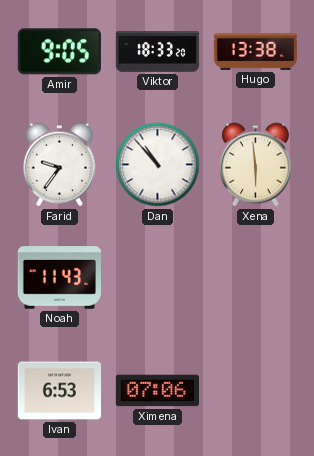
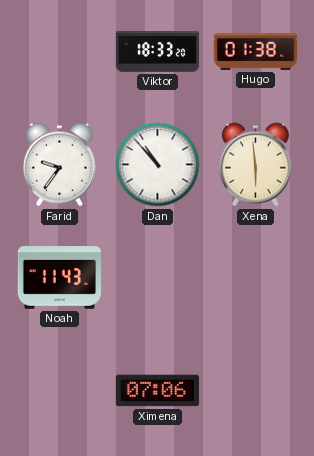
Amir: 9:05 -> none
Hugo: 13:38 -> 01:38
Ivan: 6:53 -> none
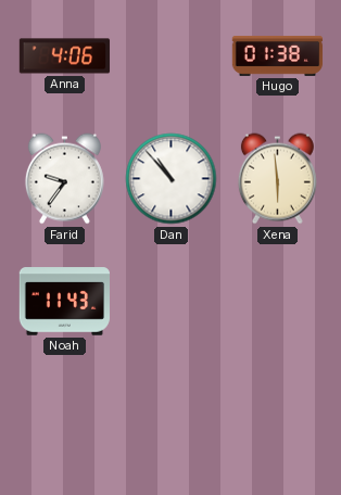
Anna: none -> 4:06
Viktor: 18:33 -> none
Ximena: 07:06 -> none
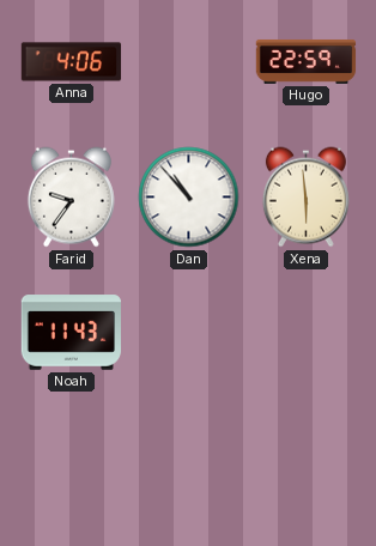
Hugo: 01:38 -> 22:59
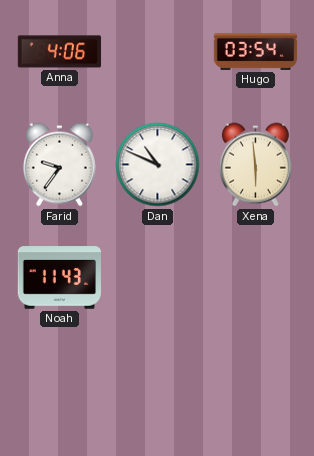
Hugo: 22:59 -> 03:54
Dan: 10:53 -> 10:49
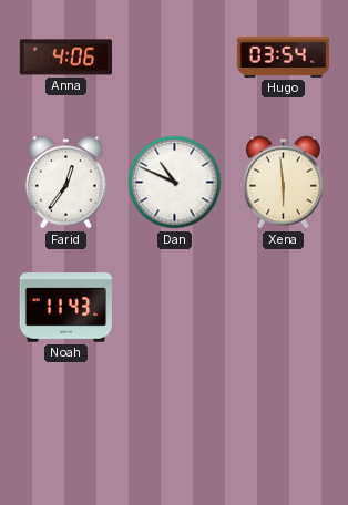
Farid: 9:36 -> 12:36
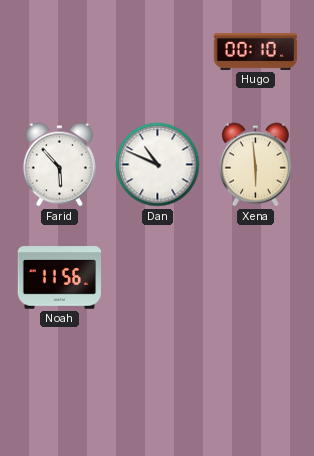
Anna: 4:06 -> none
Hugo: 03:54 -> 00:10
Farid: 12:36 -> 5:53
Noah: 11:43 -> 11:56
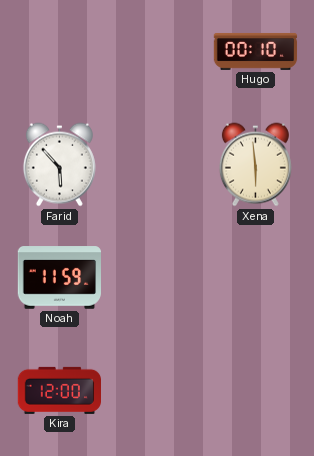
Dan: 10:49 -> none
Noah: 11:56 -> 11:59
Kira: none -> 12:00
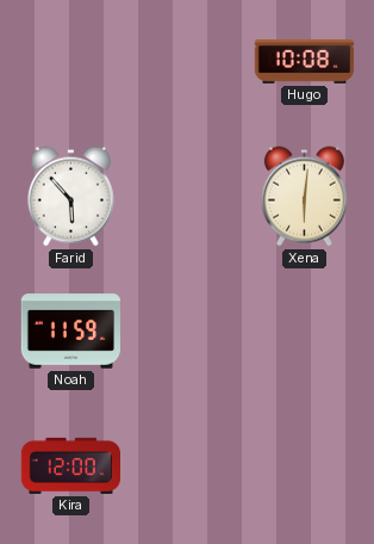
Hugo: 00:10 -> 10:08
Xena: 5:59 -> 6:01
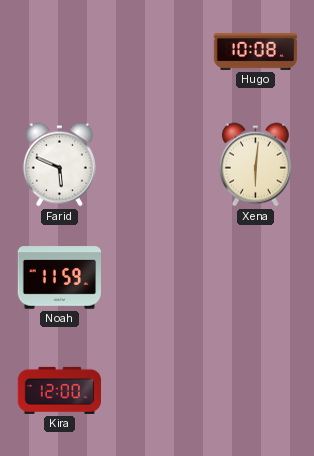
Farid: 5:53 -> 5:49
